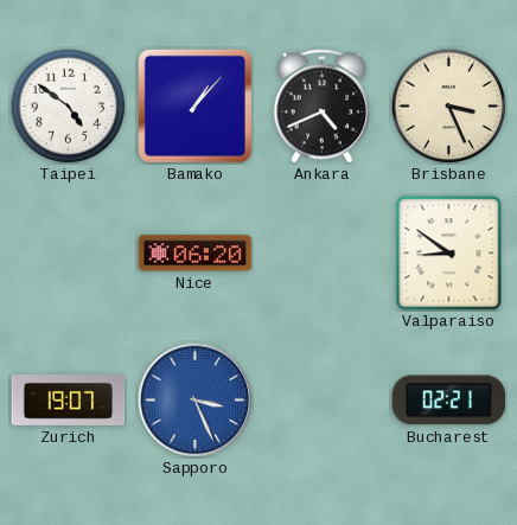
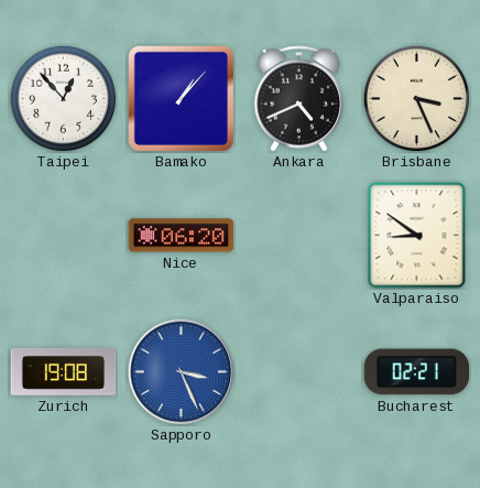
Taipei: 4:51 -> 12:53
Zurich: 19:07 -> 19:08
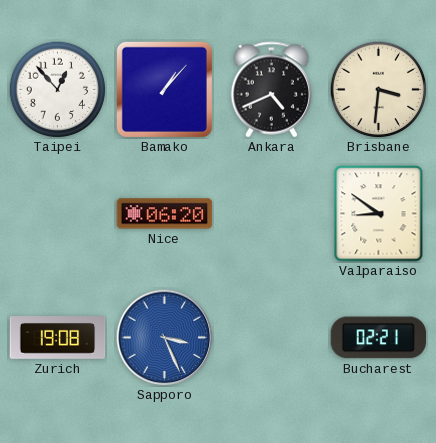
Brisbane: 3:26 -> 3:31
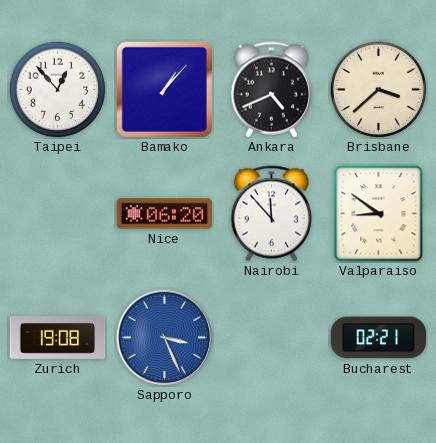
Brisbane: 3:31 -> 3:38
Nairobi: none -> 11:53
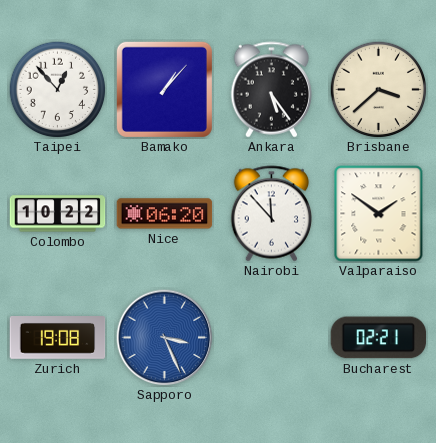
Ankara: 4:41 -> 5:24
Colombo: none -> 10:22
Valparaiso: 8:51 -> 1:51
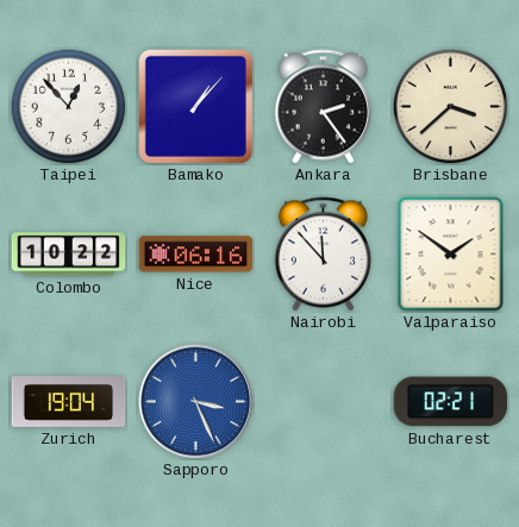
Ankara: 5:24 -> 2:24
Nice: 06:20 -> 06:16
Zurich: 19:08 -> 19:04
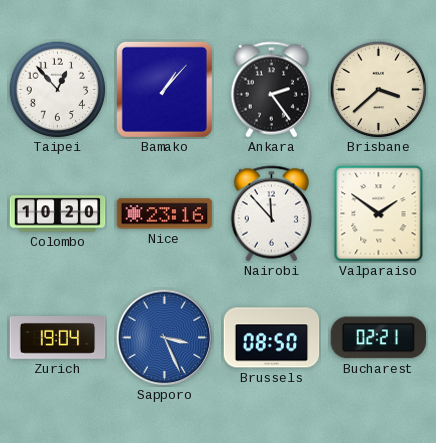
Colombo: 10:22 -> 10:20
Nice: 06:16 -> 23:16
Brussels: none -> 08:50
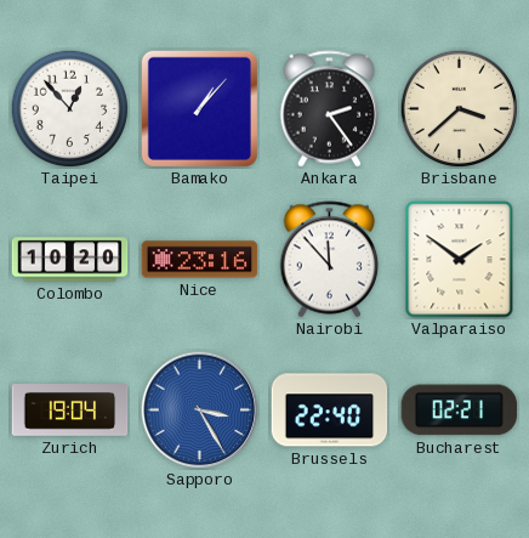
Sapporo: 3:26 -> 3:25
Brussels: 08:50 -> 22:40
